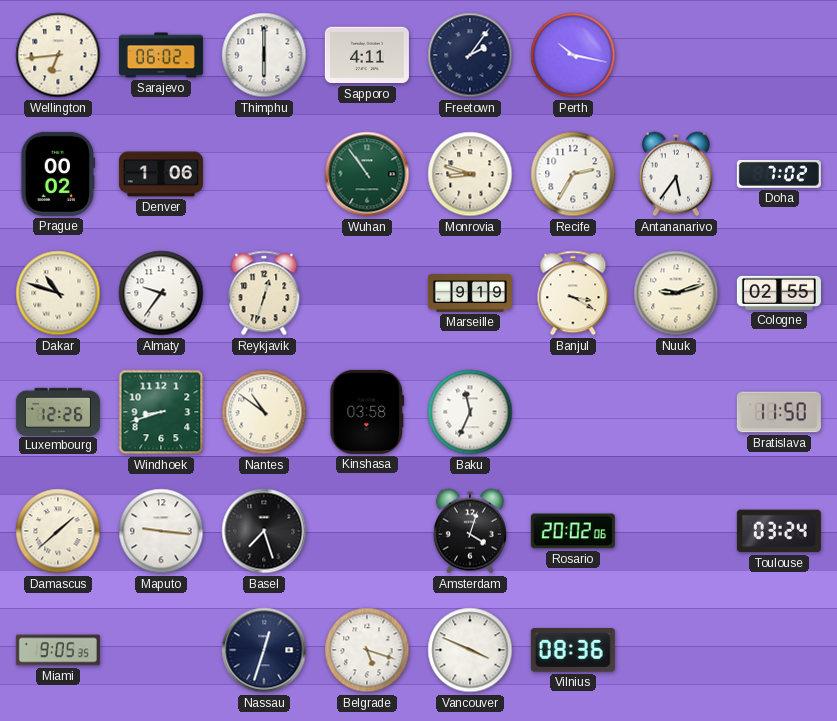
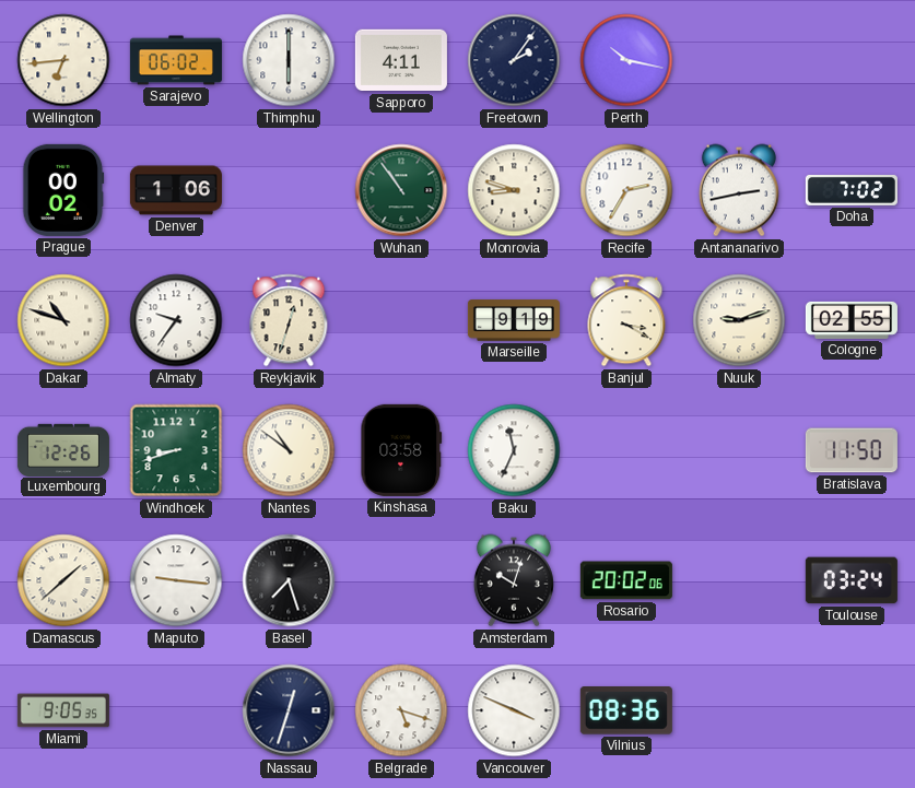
Antananarivo: 5:36 -> 2:43
Amsterdam: 4:03 -> 10:03
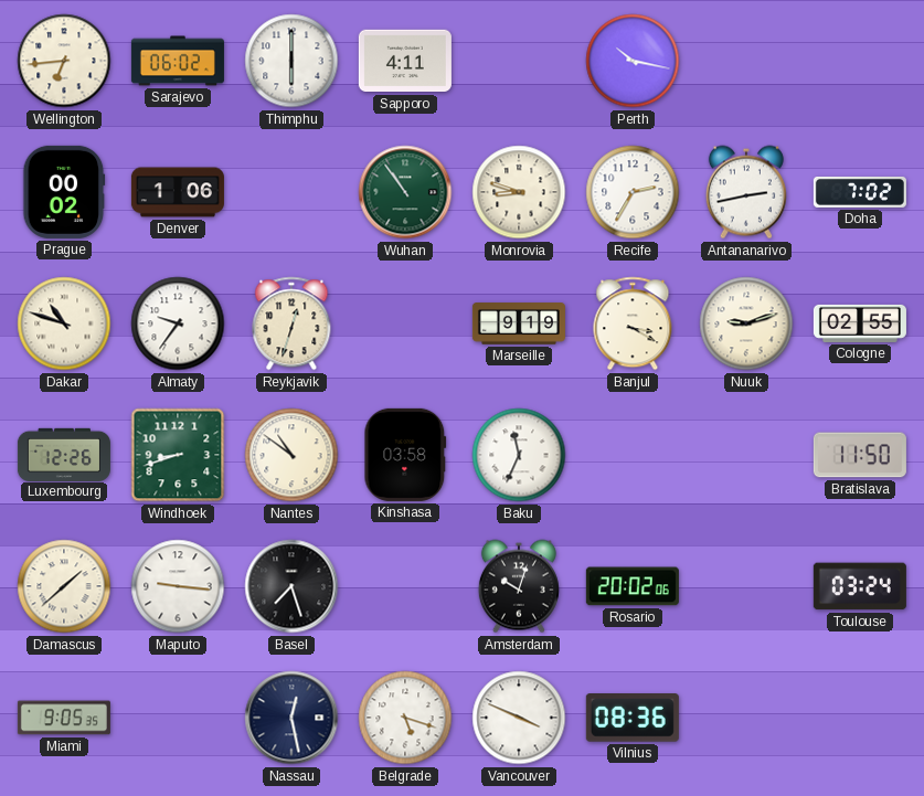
Freetown: 2:06 -> none
Nassau: 12:33 -> 12:28
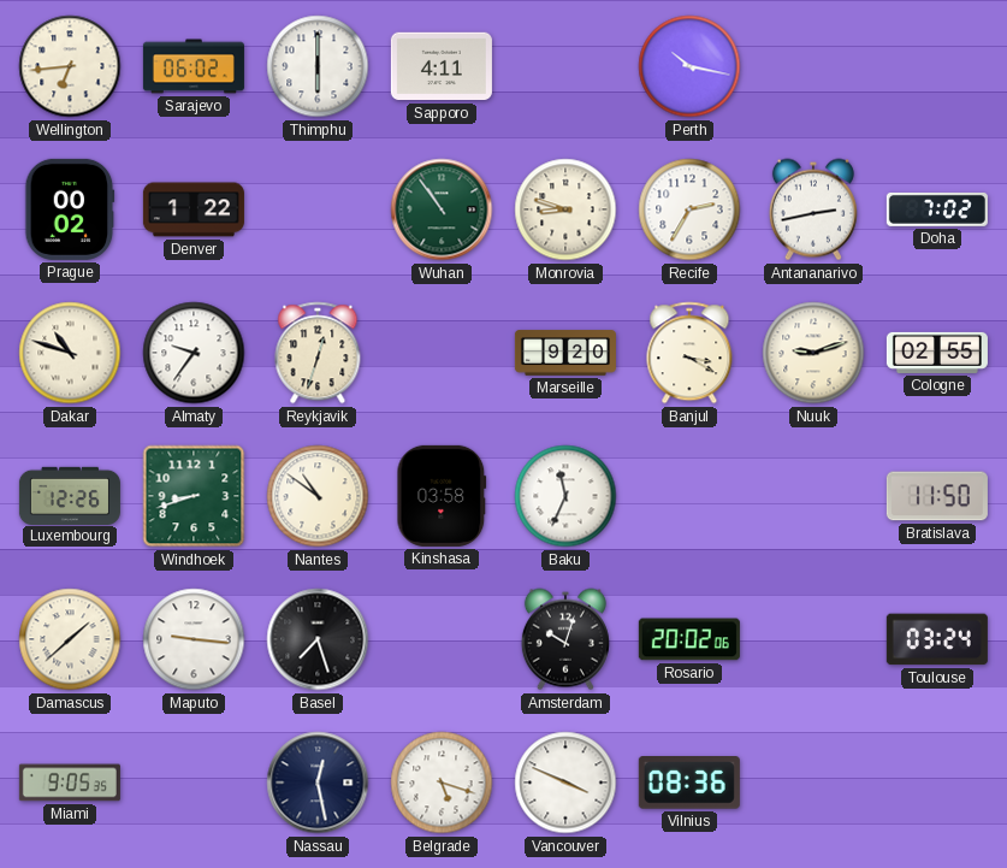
Denver: 1:06 -> 1:22
Marseille: 9:19 -> 9:20
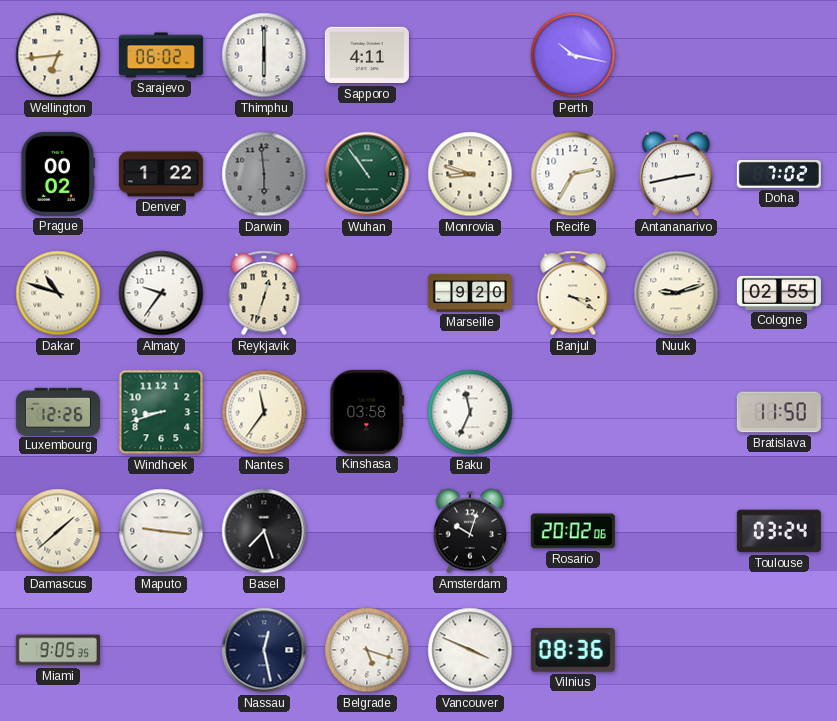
Darwin: none -> 5:59
Nantes: 10:51 -> 11:36
